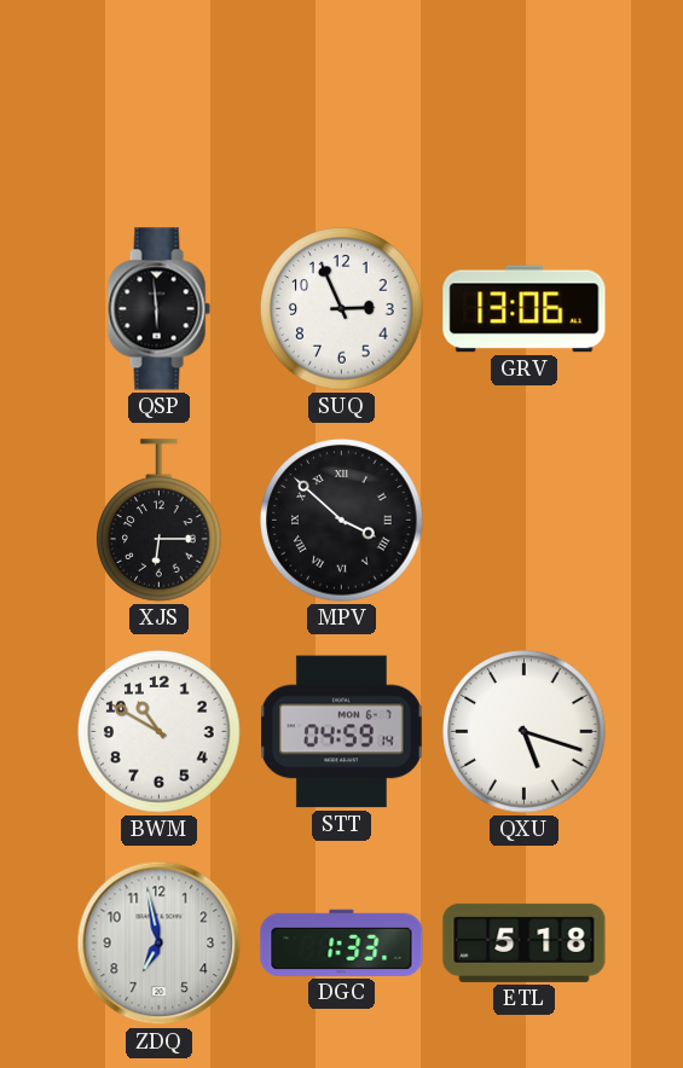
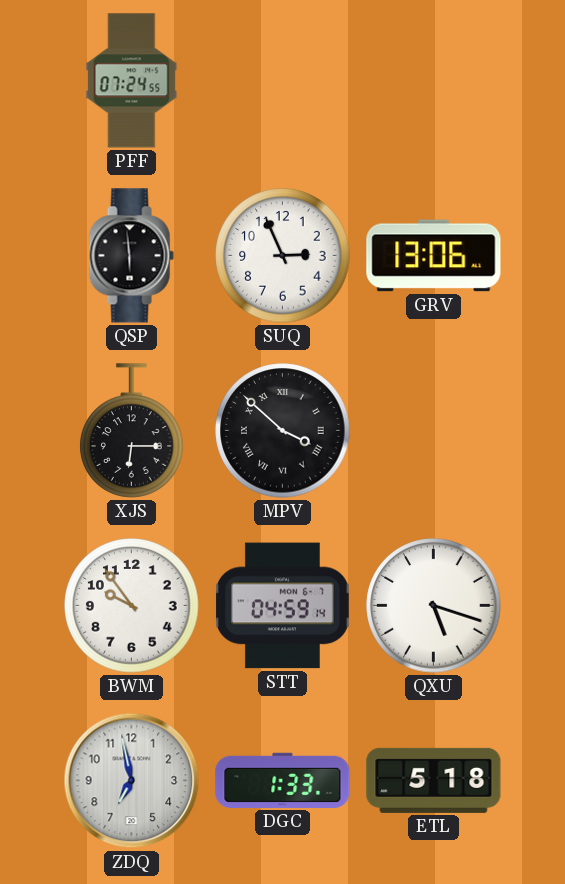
PFF: none -> 07:24
BWM: 10:50 -> 9:54
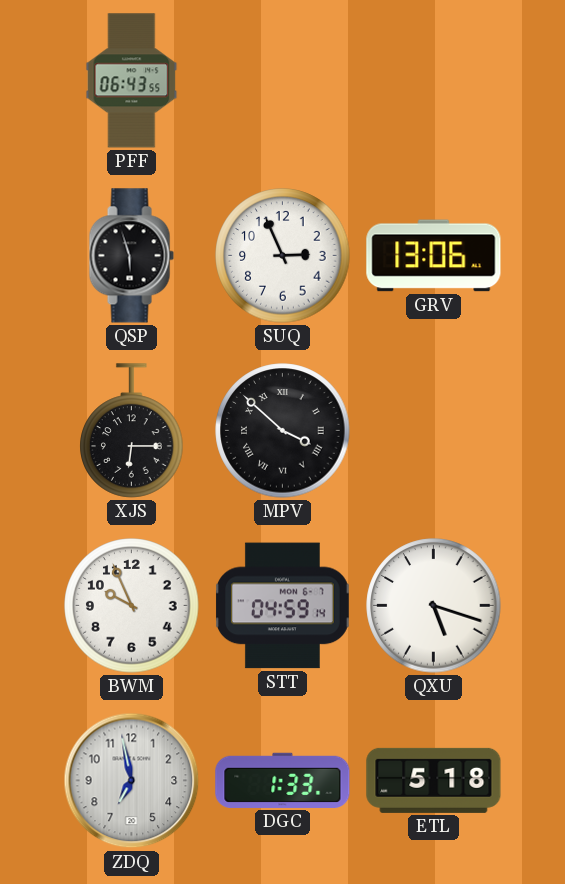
PFF: 07:24 -> 06:43
QSP: 5:59 -> 5:57
BWM: 9:54 -> 9:56
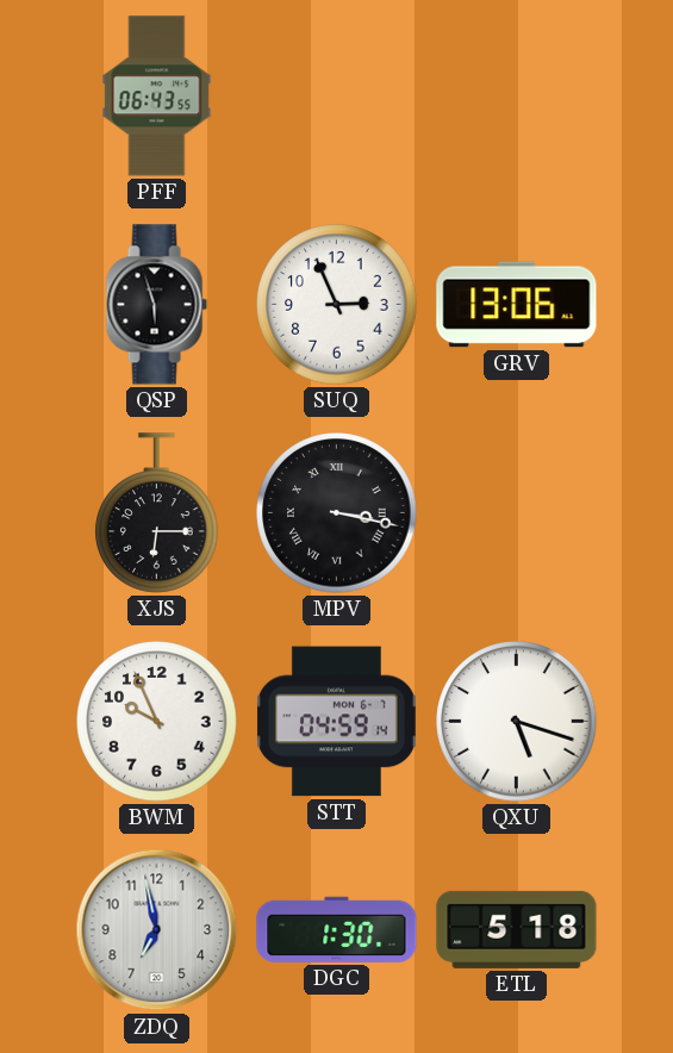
MPV: 3:52 -> 3:17
DGC: 1:33 -> 1:30
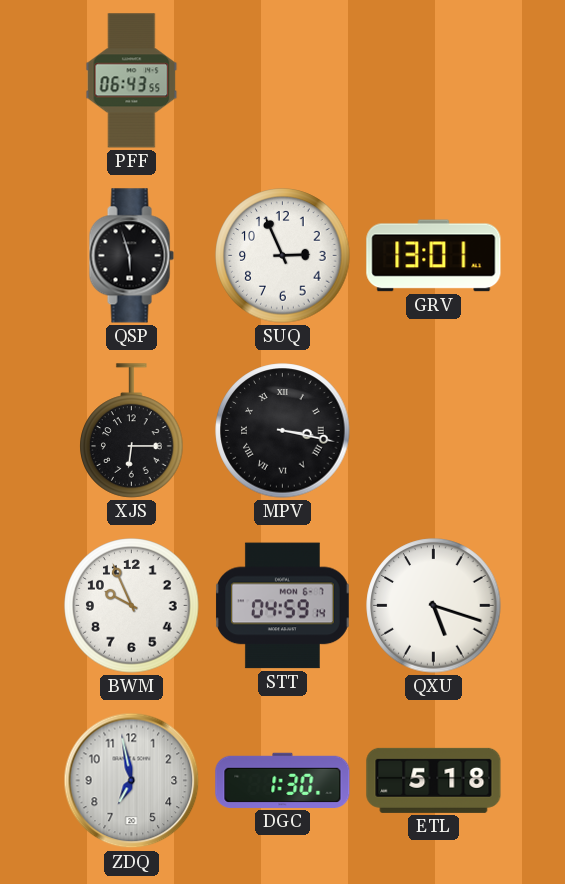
GRV: 13:06 -> 13:01
